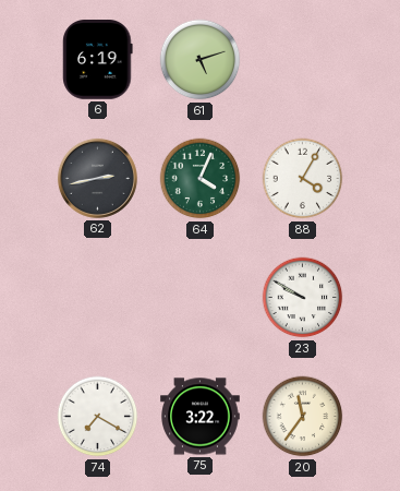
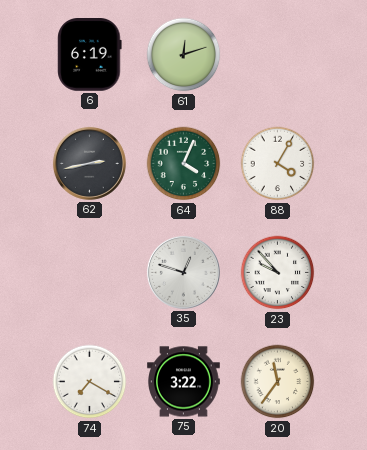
61: 5:12 -> 12:12
35: none -> 12:48
23: 9:50 -> 9:53
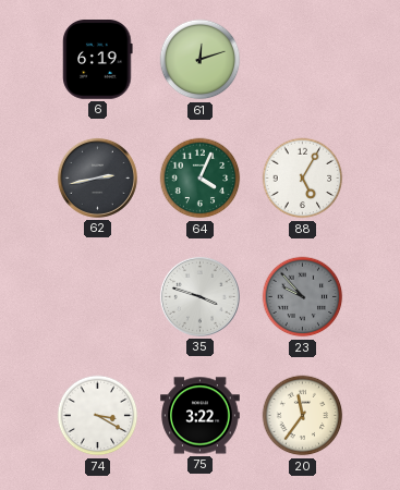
88: 4:05 -> 5:05
35: 12:48 -> 3:48
23 dial: white -> grey
74: 7:20 -> 3:20
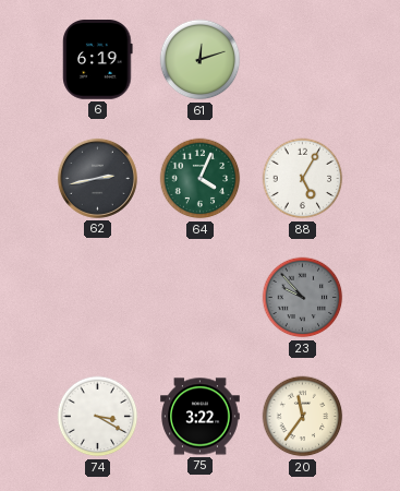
35: 3:48 -> none
